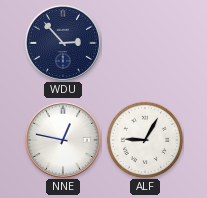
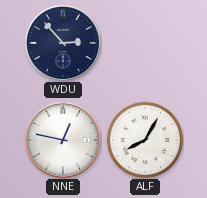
ALF: 9:05 -> 8:05
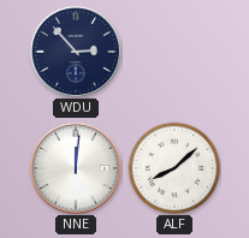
NNE: 12:47 -> 12:01
ALF: 8:05 -> 8:08
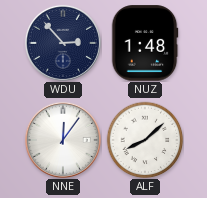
NUZ: none -> 1:48
NNE: 12:01 -> 12:06
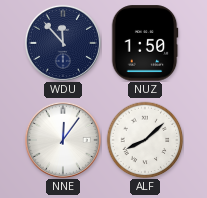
WDU: 2:53 -> 11:53
NUZ: 1:48 -> 1:50
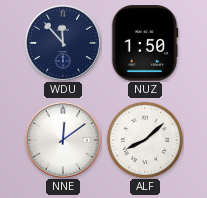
NNE: 12:06 -> 12:09
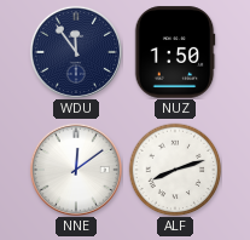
WDU: 11:53 -> 11:54
ALF: 8:08 -> 8:12
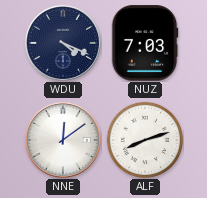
WDU: 11:54 -> 4:19
NUZ: 1:50 -> 7:03
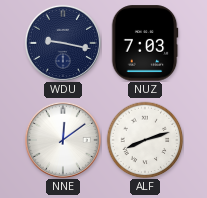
WDU: 4:19 -> 9:17
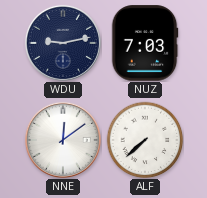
WDU: 9:17 -> 9:13
ALF: 8:12 -> 7:38
